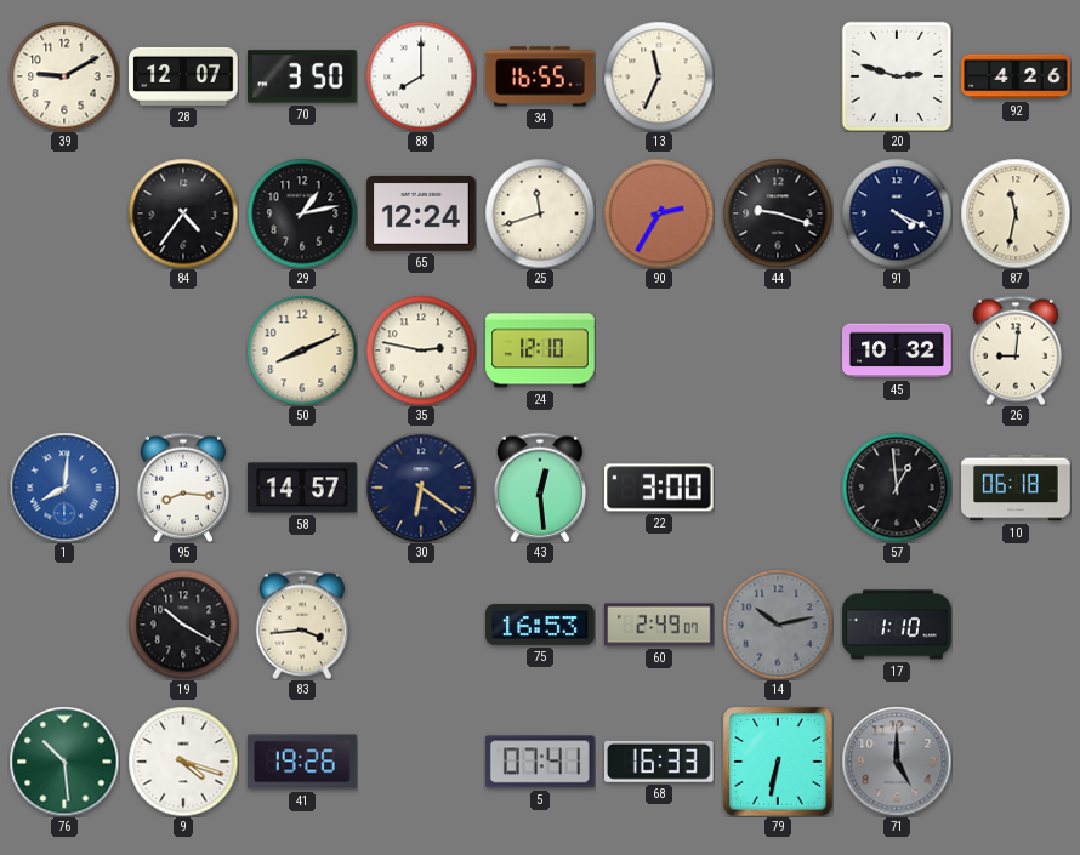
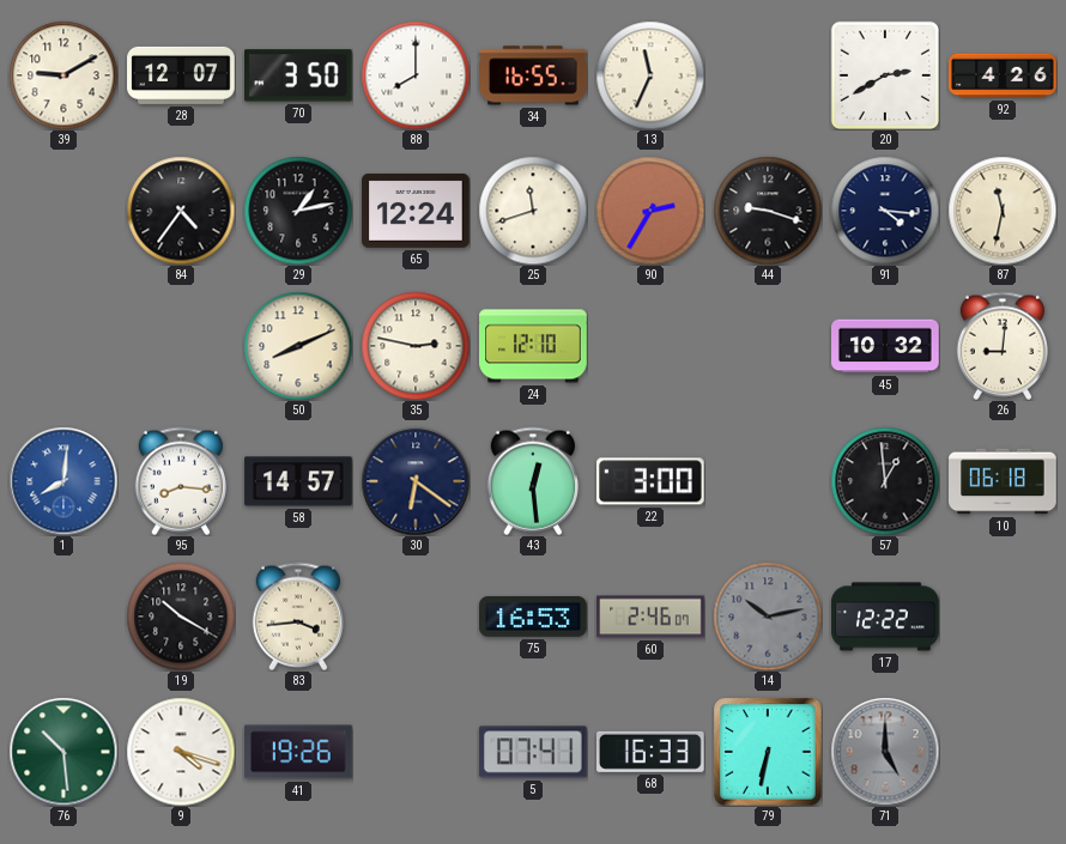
20: 2:48 -> 2:40
91: 4:19 -> 4:16
60: 2:49 -> 2:46
17: 1:10 -> 12:22
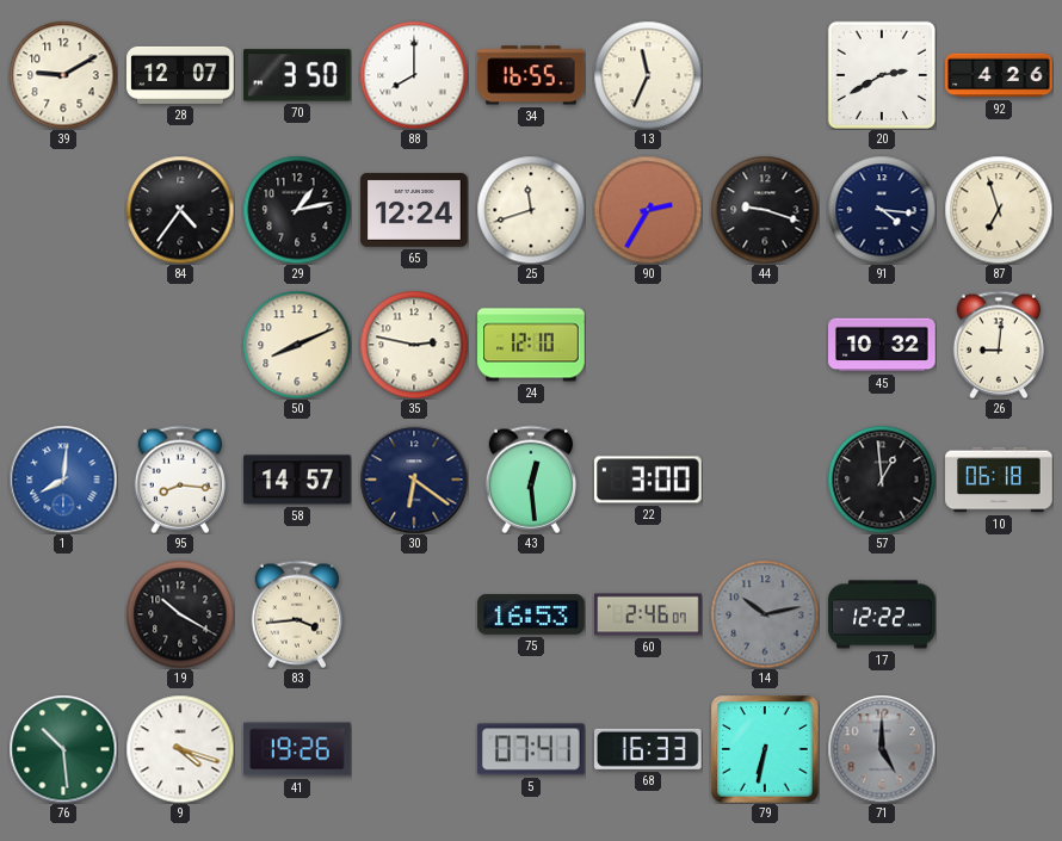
87: 11:32 -> 6:57
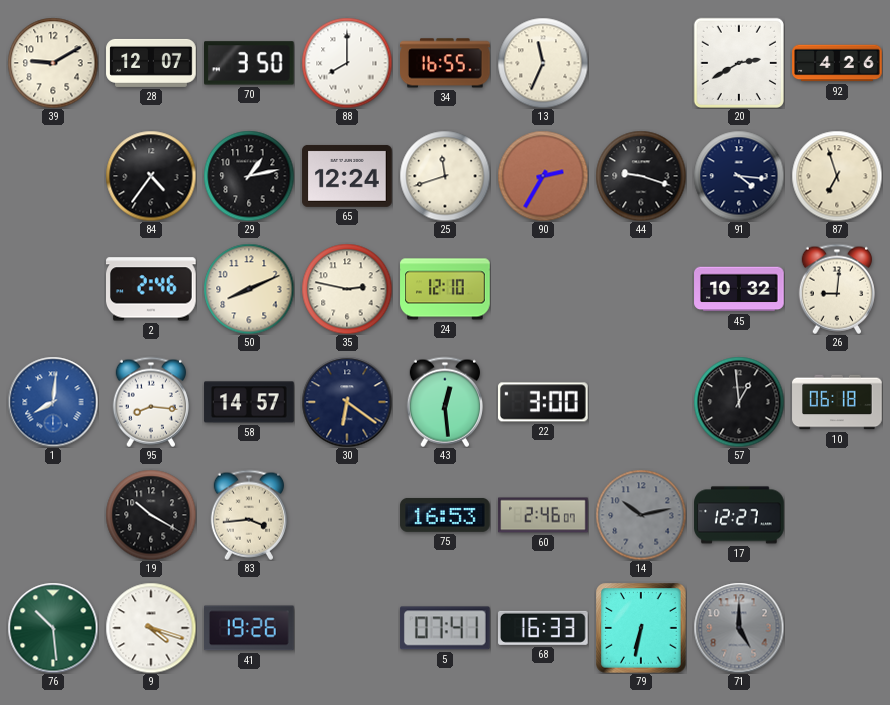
2: none -> 2:46
17: 12:22 -> 12:27
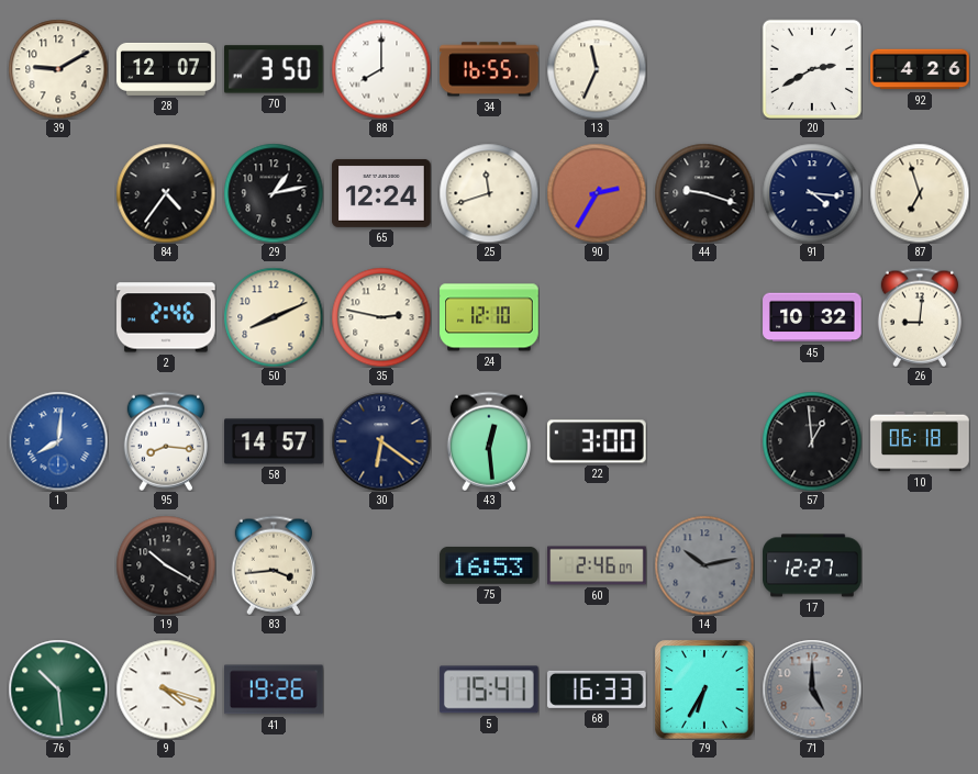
5: 07:41 -> 15:41
79: 6:32 -> 6:35
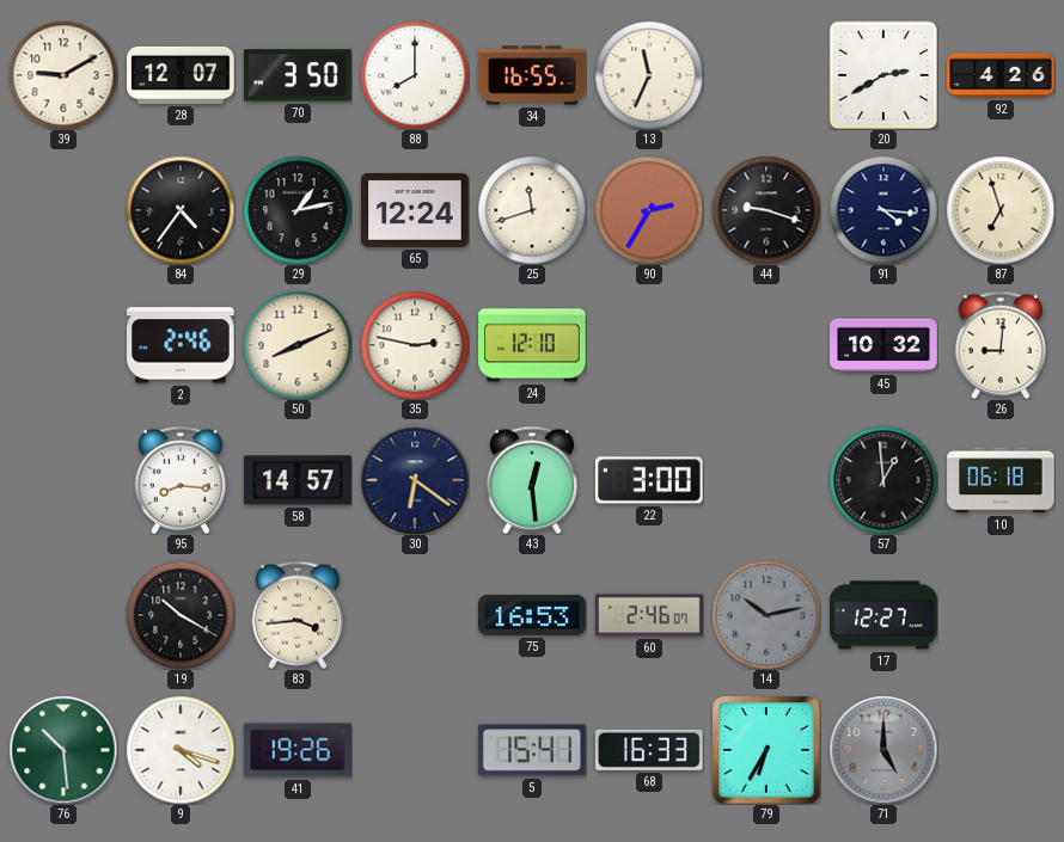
1: 8:01 -> none
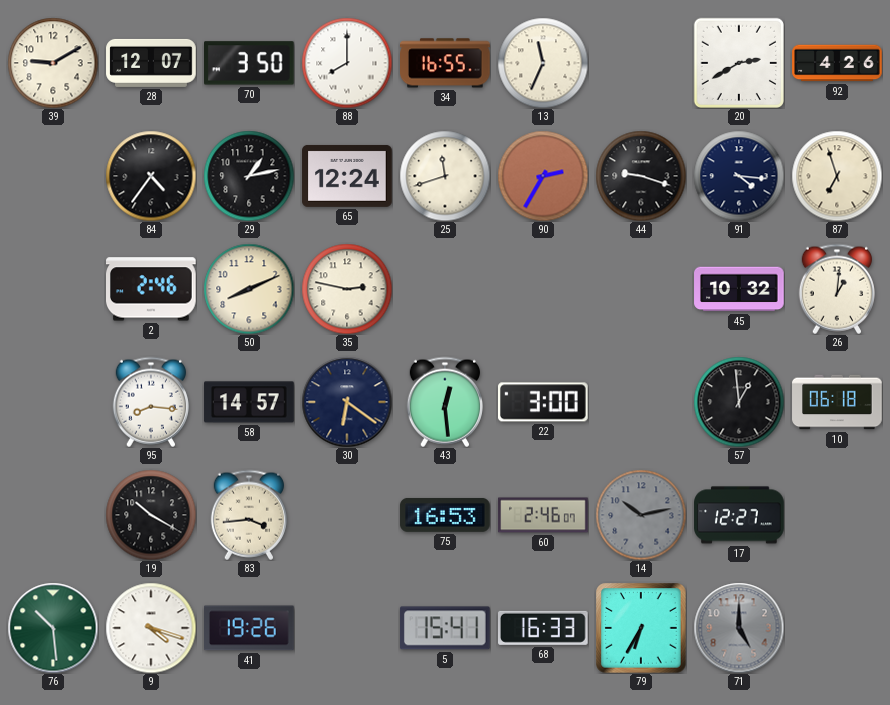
24: 12:10 -> none
26: 9:01 -> 1:01
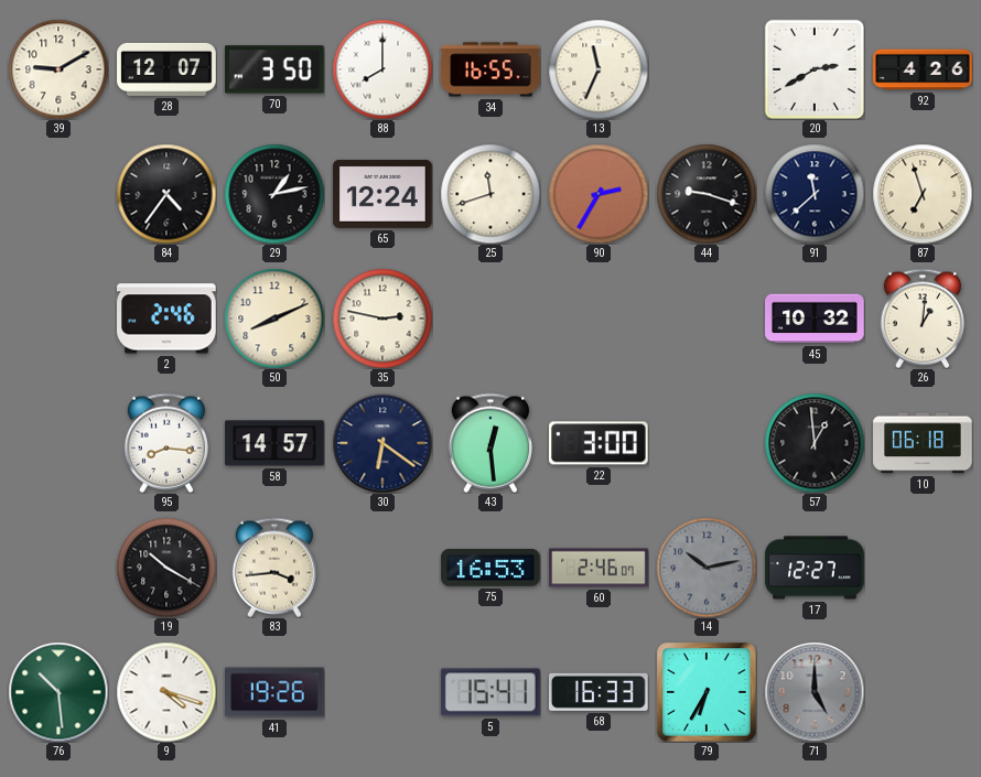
91: 4:16 -> 11:38
